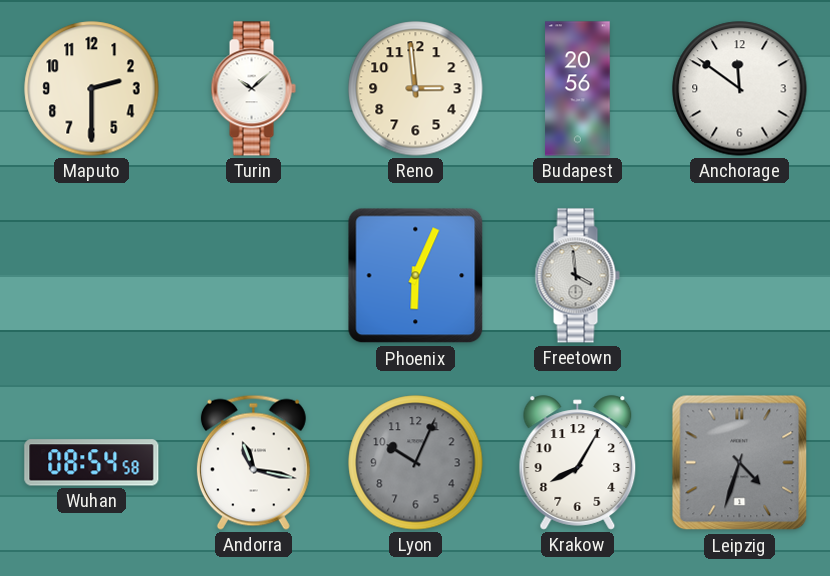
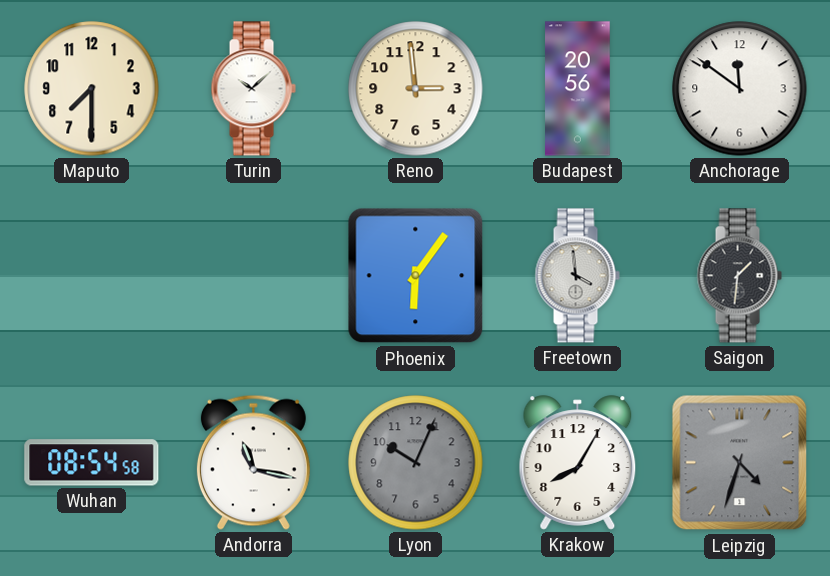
Maputo: 2:30 -> 7:30
Phoenix: 6:04 -> 6:06
Saigon: none -> 1:31
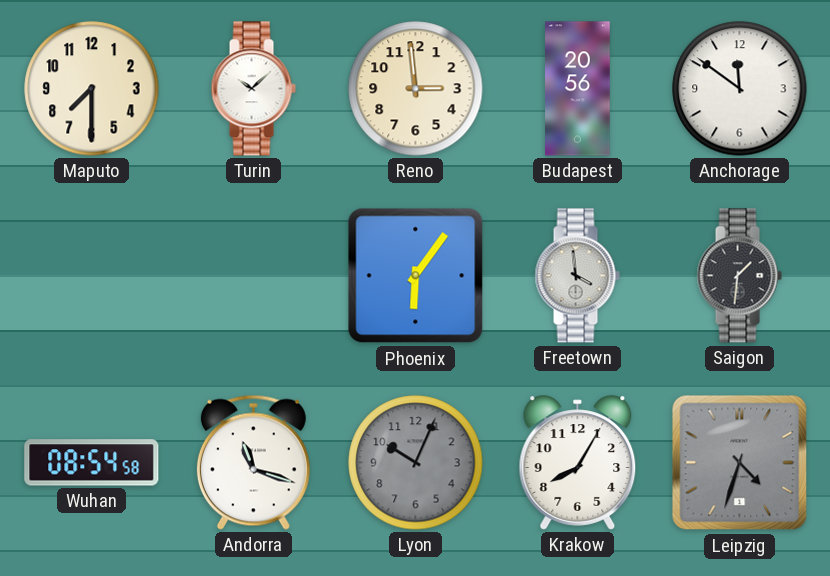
Andorra: 11:17 -> 11:18
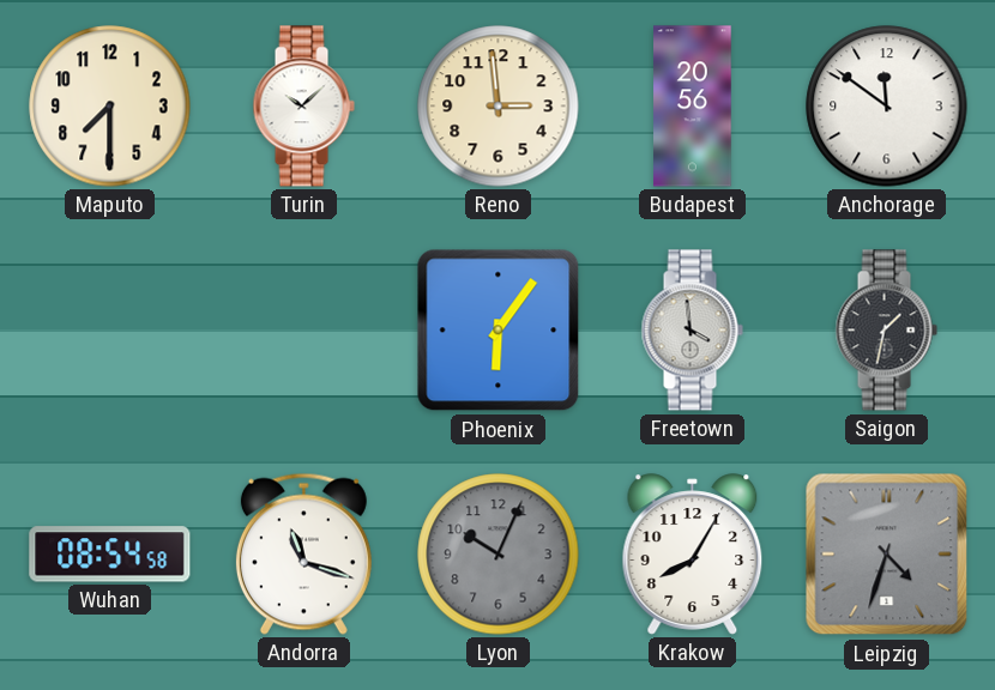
Saigon: 1:31 -> 1:32
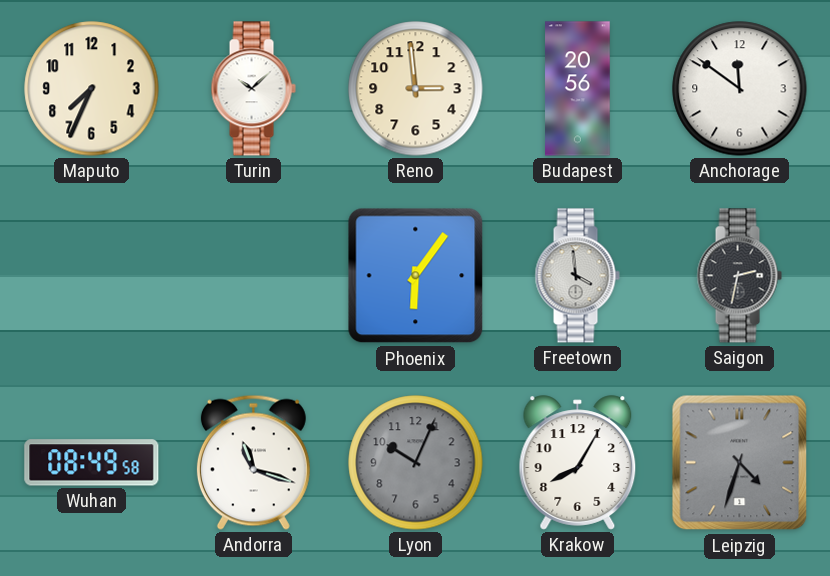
Maputo: 7:30 -> 7:34
Saigon: 1:32 -> 2:32
Wuhan: 08:54 -> 08:49
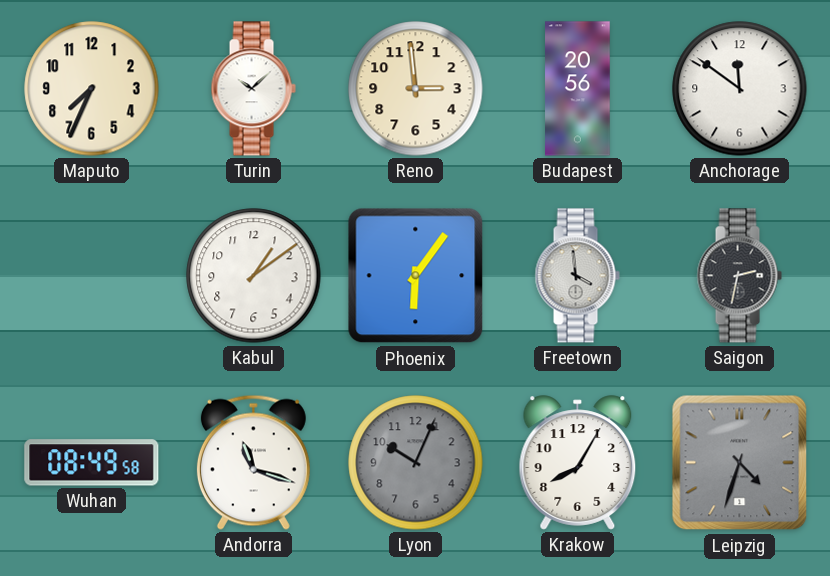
Kabul: none -> 1:09
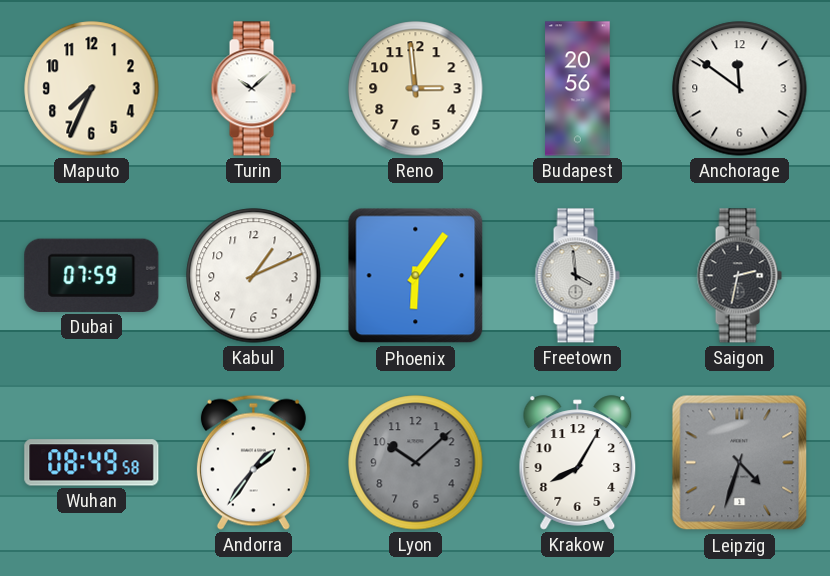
Dubai: none -> 07:59
Kabul: 1:09 -> 1:11
Andorra: 11:18 -> 1:36
Lyon: 10:04 -> 10:08
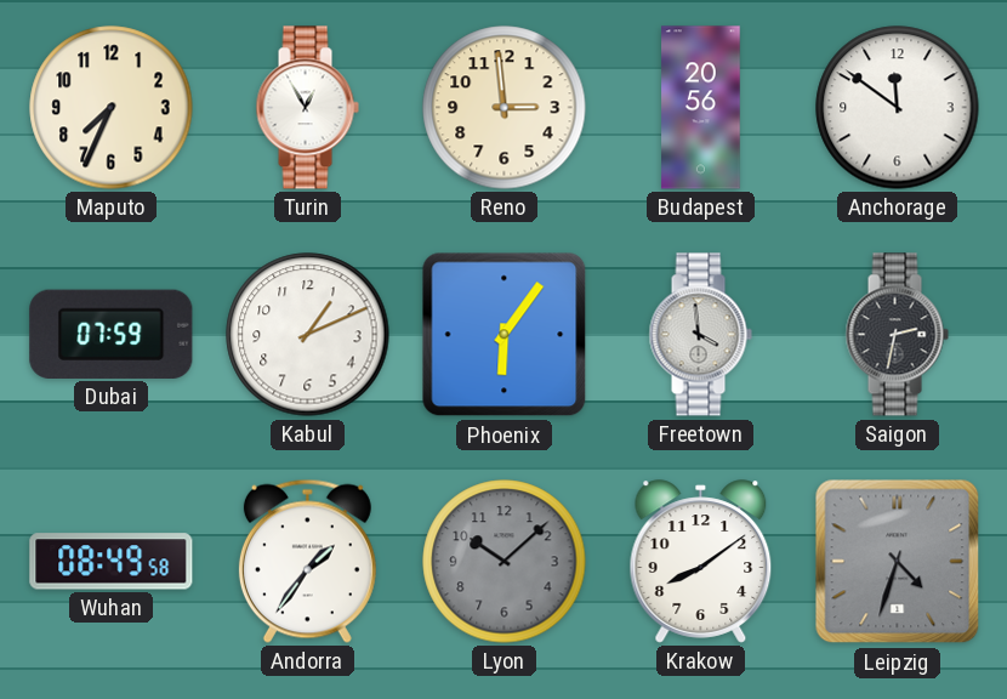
Turin: 10:08 -> 12:55
Krakow: 8:05 -> 8:09
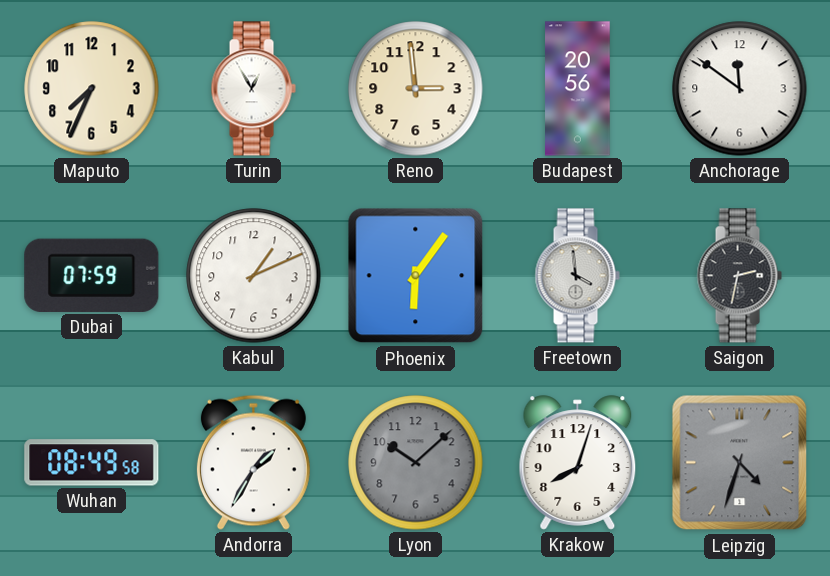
Andorra: 1:36 -> 1:35
Krakow: 8:09 -> 8:03
